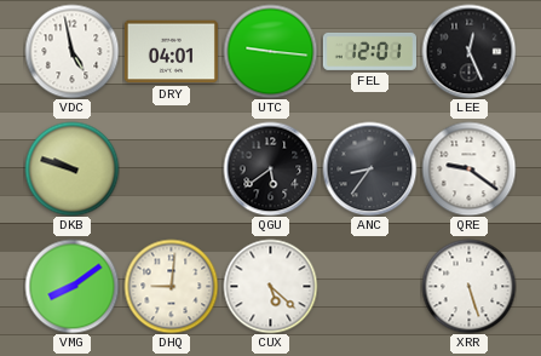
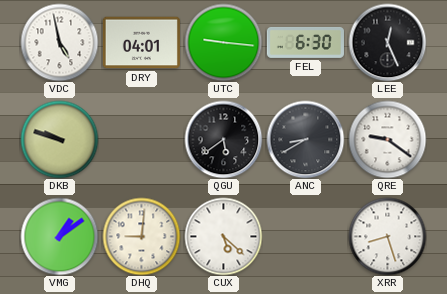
FEL: 12:01 -> 6:30
ANC: 8:36 -> 8:40
VMG: 8:09 -> 1:09
XRR: 5:27 -> 8:27
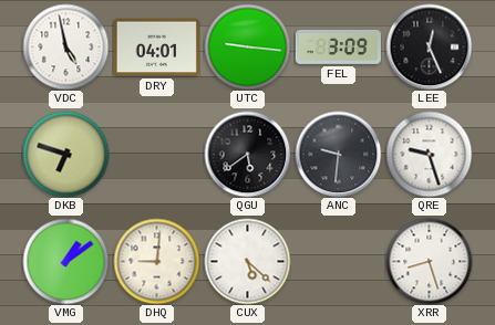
FEL: 6:30 -> 3:09
DKB: 9:48 -> 6:48
ANC: 8:40 -> 9:31
QRE: 9:21 -> 9:27
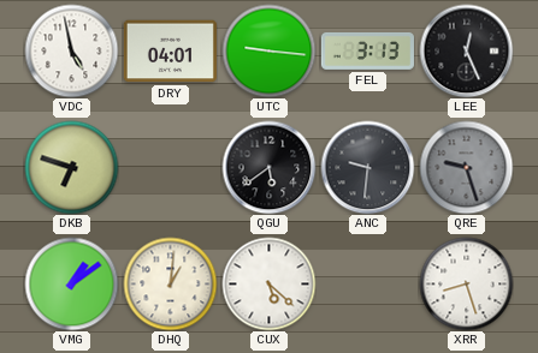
FEL: 3:09 -> 3:13
QRE dial: white -> grey
DHQ: 9:01 -> 1:01
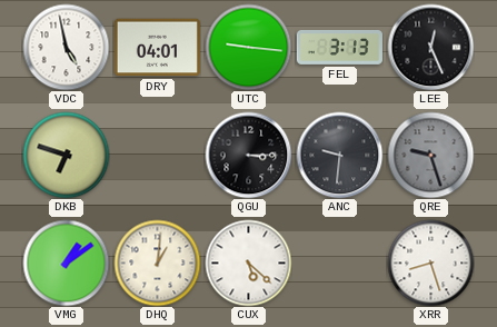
QGU: 5:39 -> 3:15
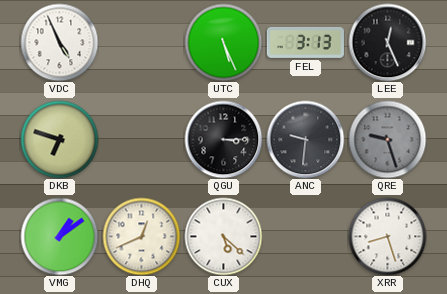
VDC: 4:58 -> 4:56
DRY: 04:01 -> none
UTC: 9:16 -> 5:26
DHQ: 1:01 -> 12:41
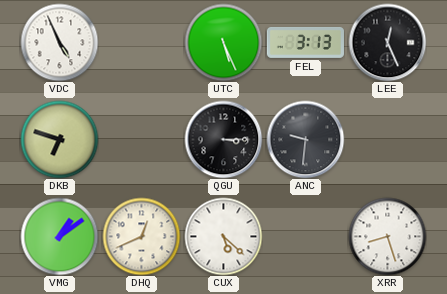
QRE: 9:27 -> none
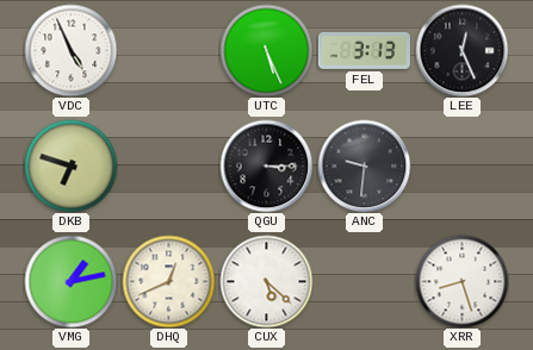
VMG: 1:09 -> 1:13
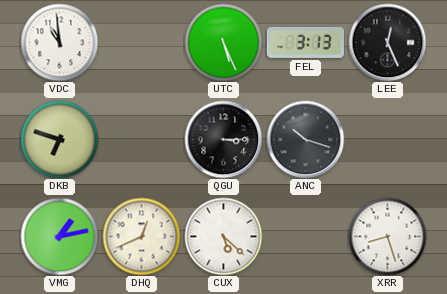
VDC: 4:56 -> 10:59
ANC: 9:31 -> 10:18
